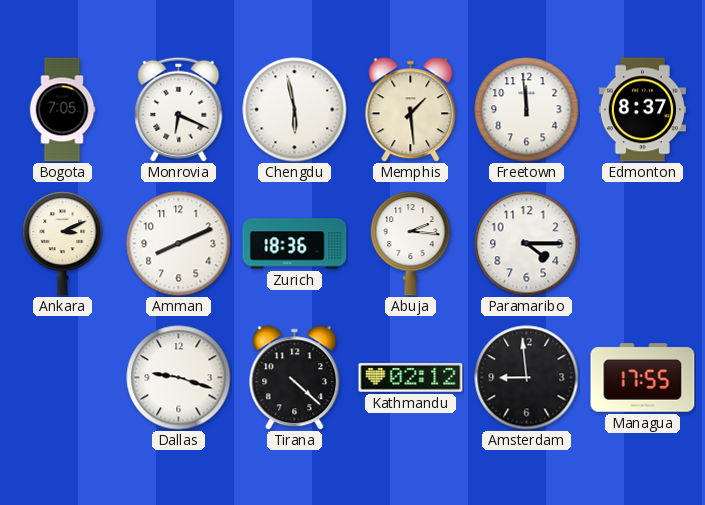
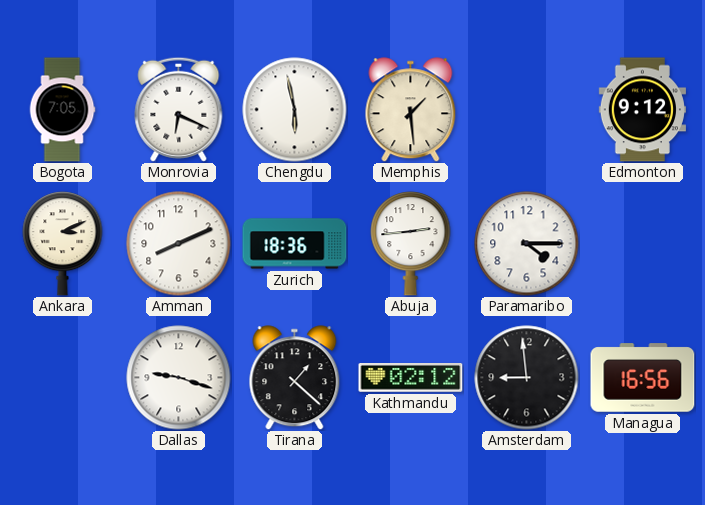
Freetown: 11:59 -> none
Edmonton: 8:37 -> 9:12
Abuja: 2:16 -> 2:44
Tirana: 4:22 -> 1:22
Managua: 17:55 -> 16:56
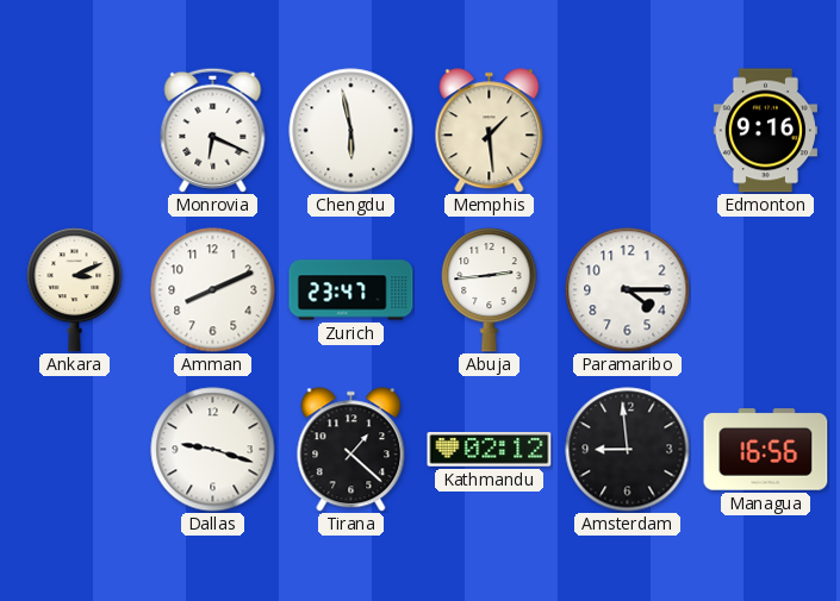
Bogota: 7:05 -> none
Edmonton: 9:12 -> 9:16
Zurich: 18:36 -> 23:47
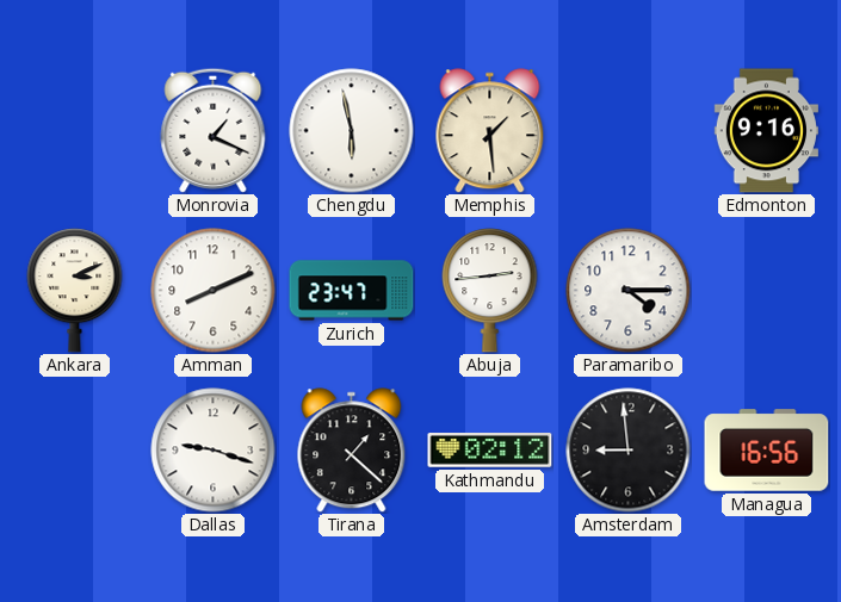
Monrovia: 6:19 -> 1:19
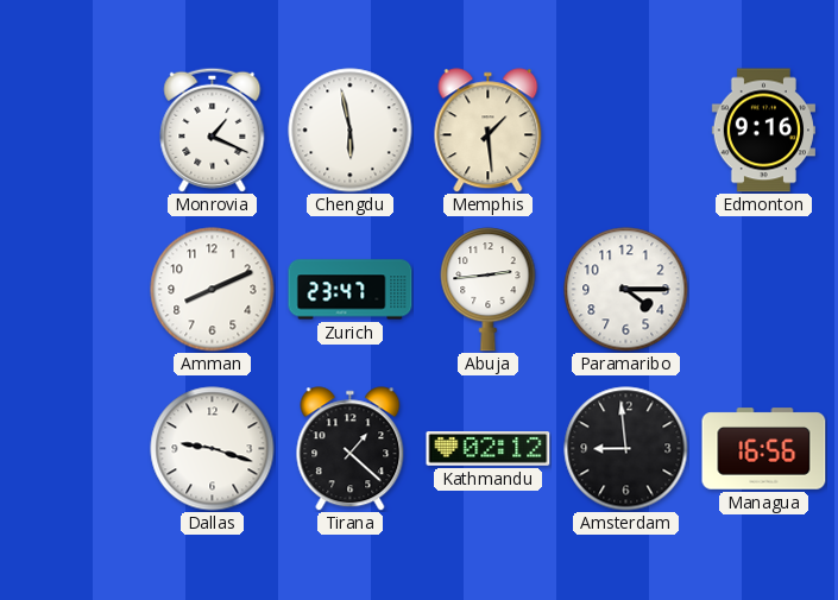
Ankara: 3:11 -> none
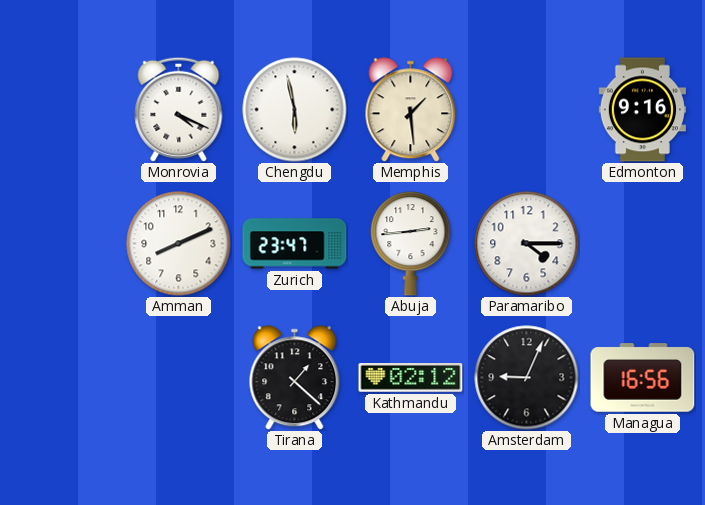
Monrovia: 1:19 -> 4:19
Dallas: 9:18 -> none
Amsterdam: 8:59 -> 9:04
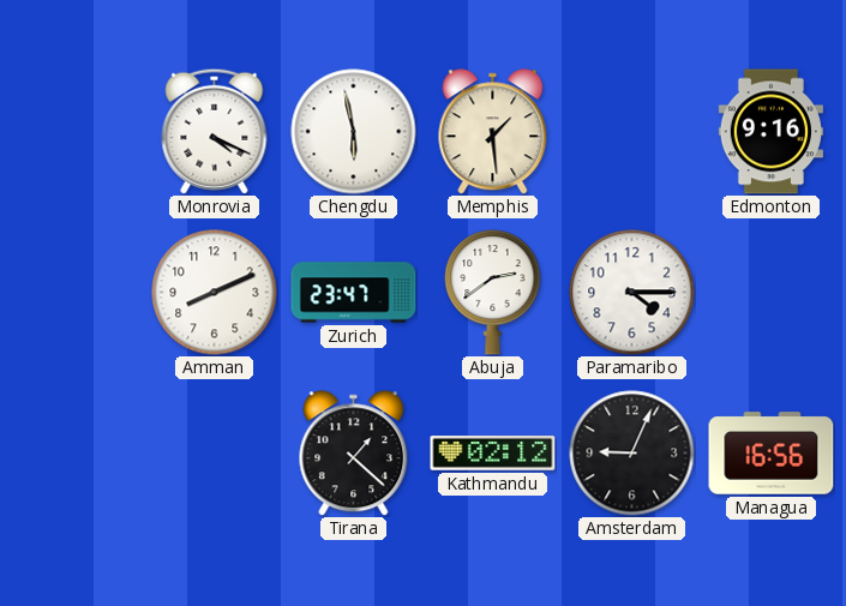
Abuja: 2:44 -> 2:39
